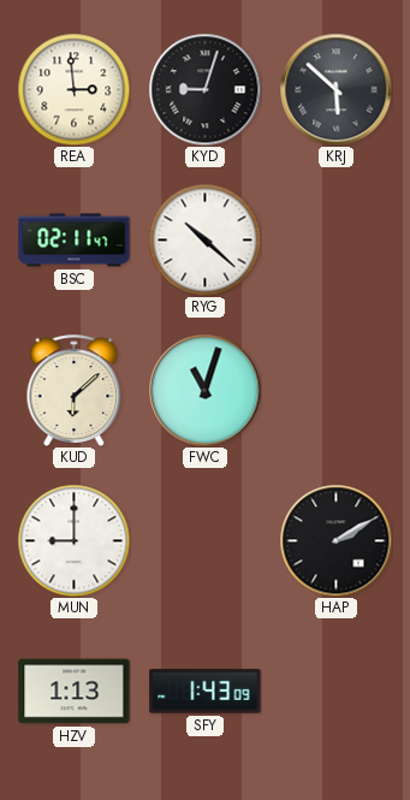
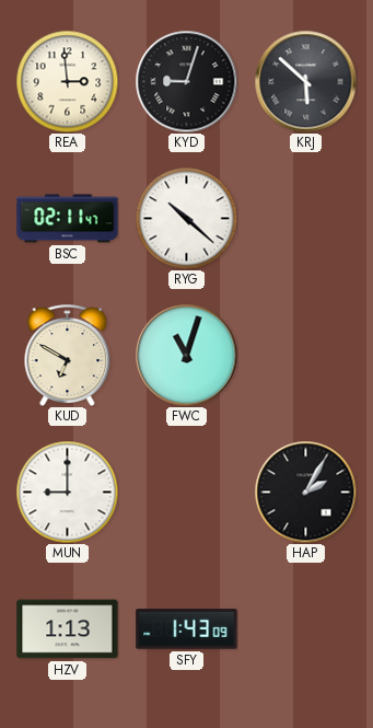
KUD: 6:08 -> 6:50
HAP: 2:10 -> 2:05
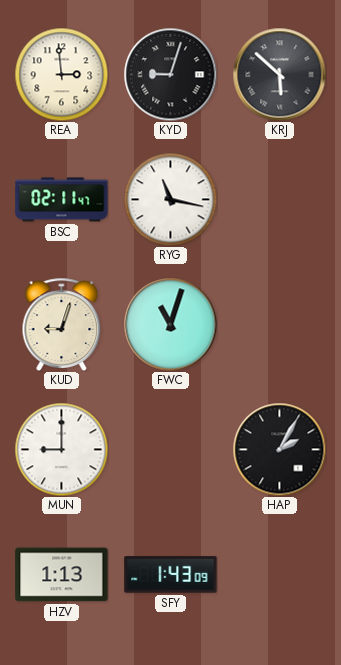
RYG: 10:22 -> 11:17
KUD: 6:50 -> 9:03
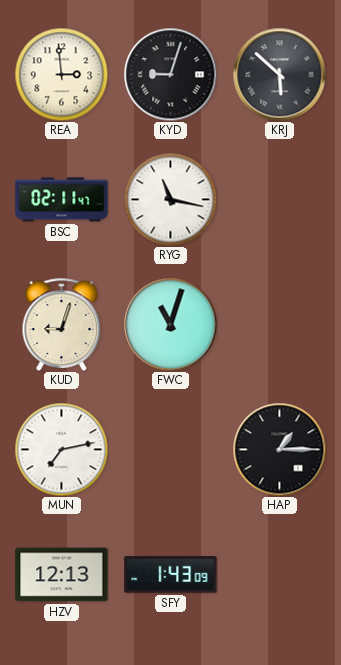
MUN: 9:00 -> 7:13
HAP: 2:05 -> 1:15
HZV: 1:13 -> 12:13
